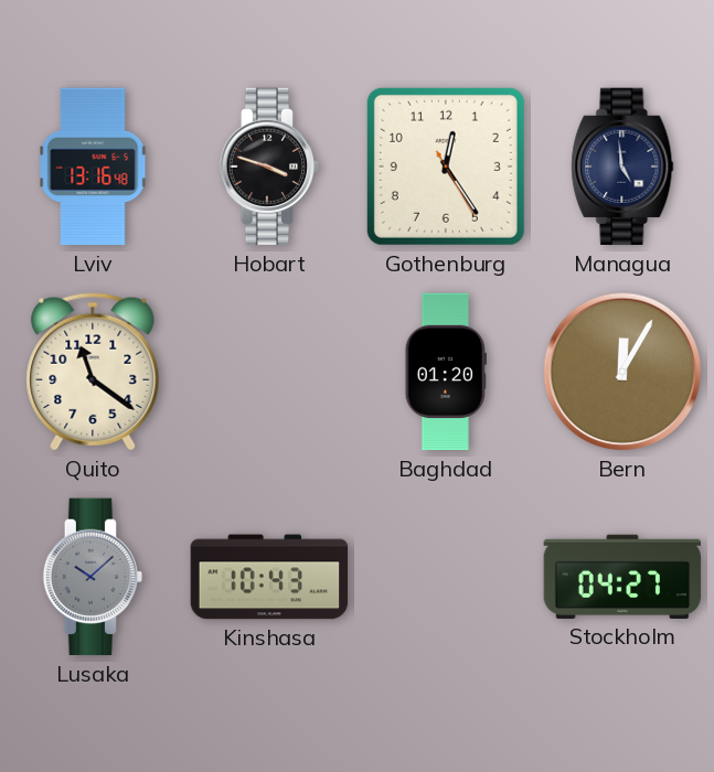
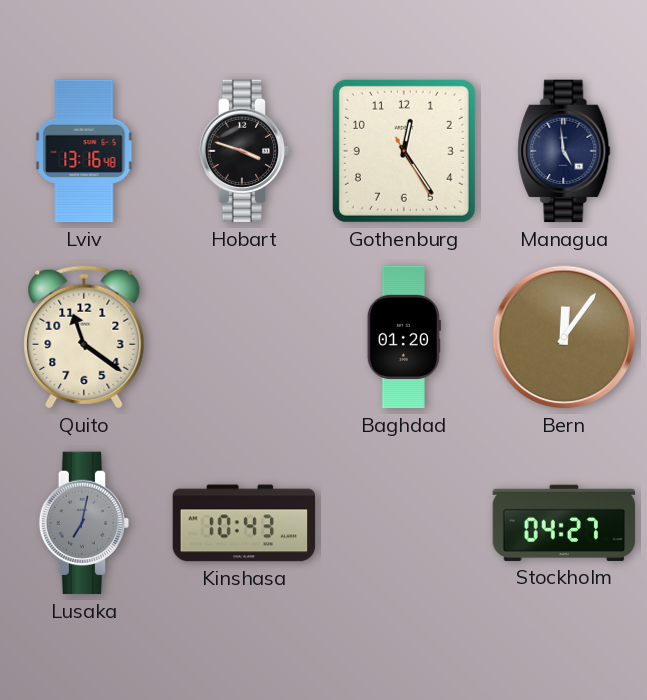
Bern: 12:05 -> 12:06
Lusaka: 10:08 -> 7:02
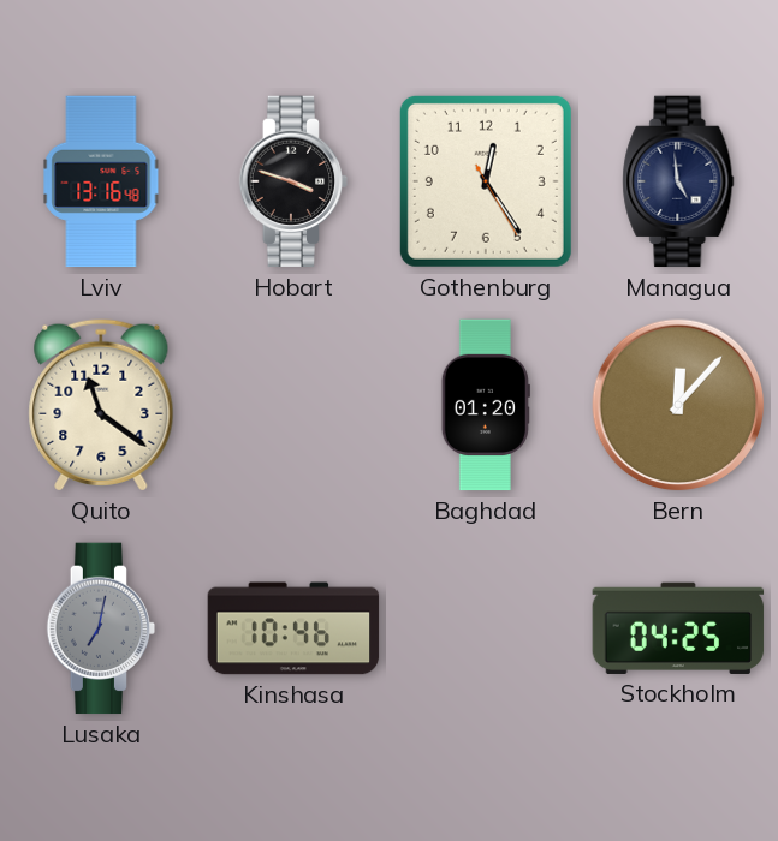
Bern: 12:06 -> 12:07
Kinshasa: 10:43 -> 10:46
Stockholm: 04:27 -> 04:25
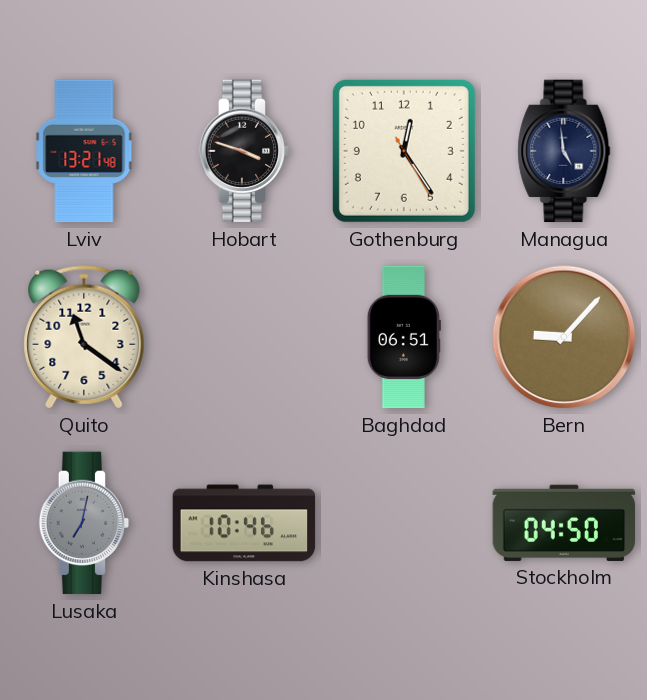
Lviv: 13:16 -> 13:21
Baghdad: 01:20 -> 06:51
Bern: 12:07 -> 9:07
Stockholm: 04:25 -> 04:50
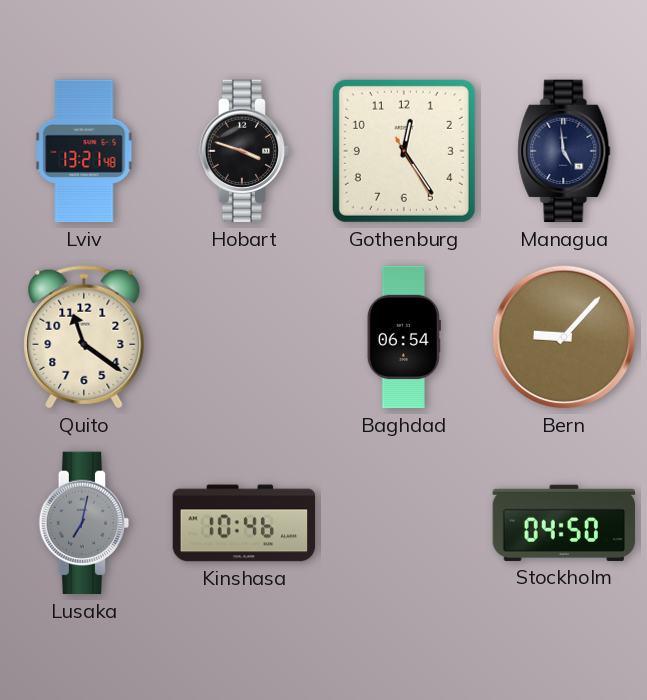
Baghdad: 06:51 -> 06:54
